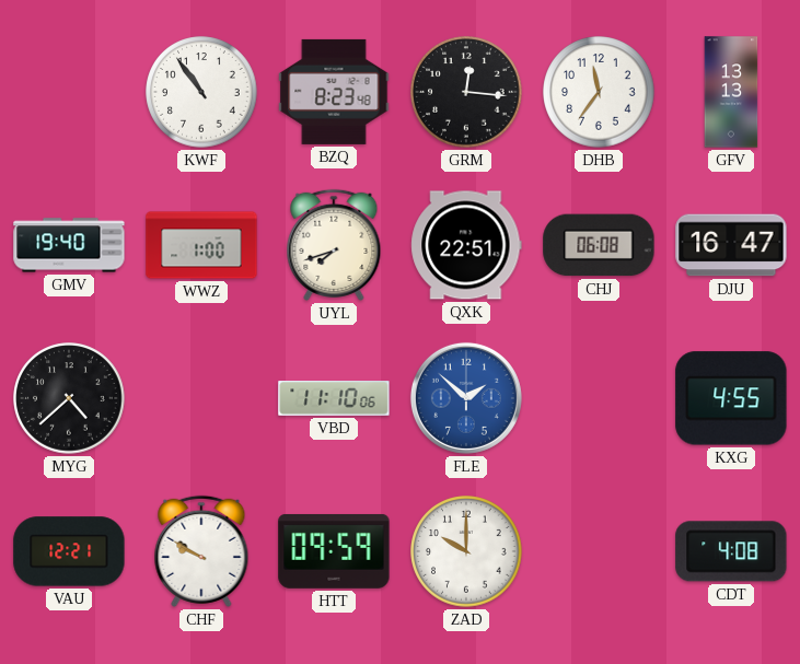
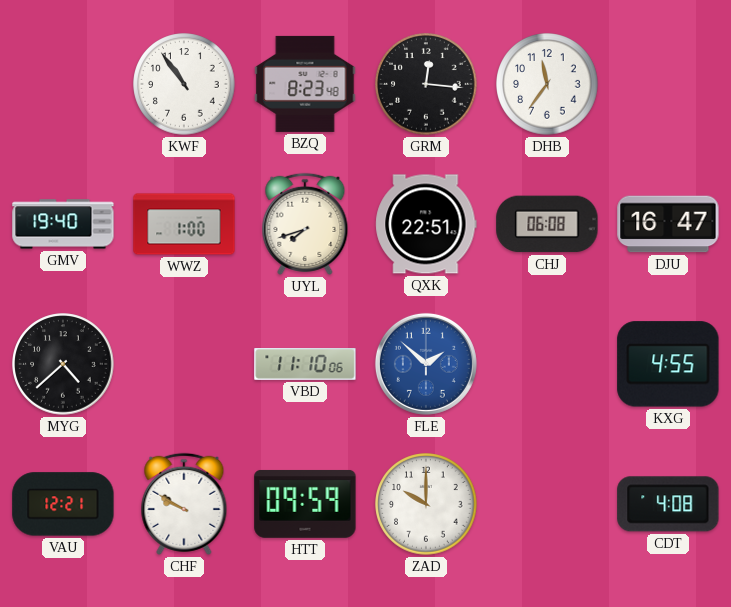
GFV: 13:13 -> none
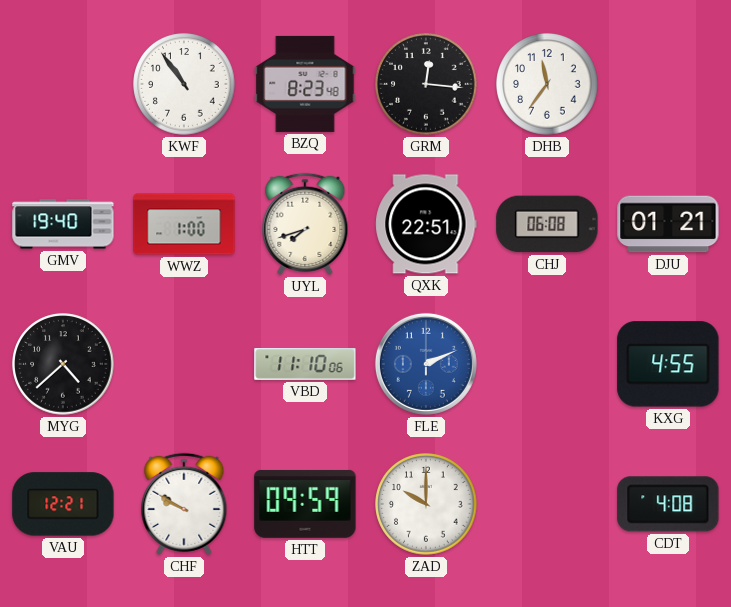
DJU: 16:47 -> 01:21
FLE: 1:52 -> 2:11
